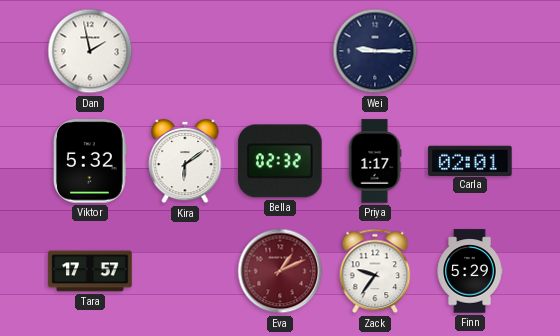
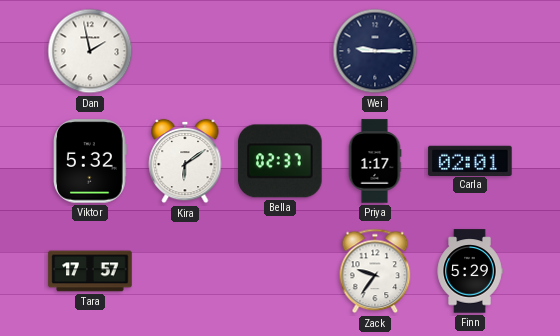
Bella: 02:32 -> 02:37
Eva: 1:11 -> none
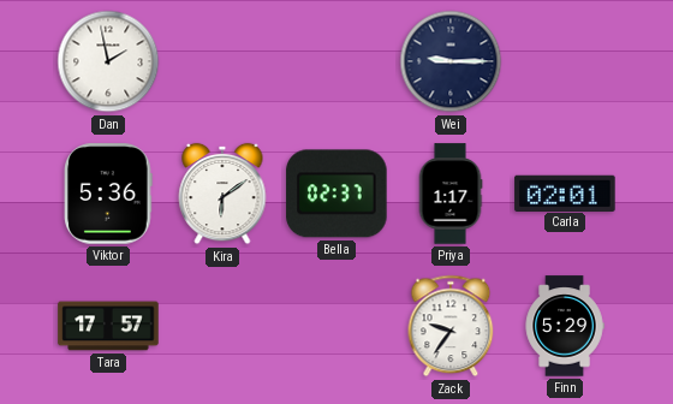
Viktor: 5:32 -> 5:36
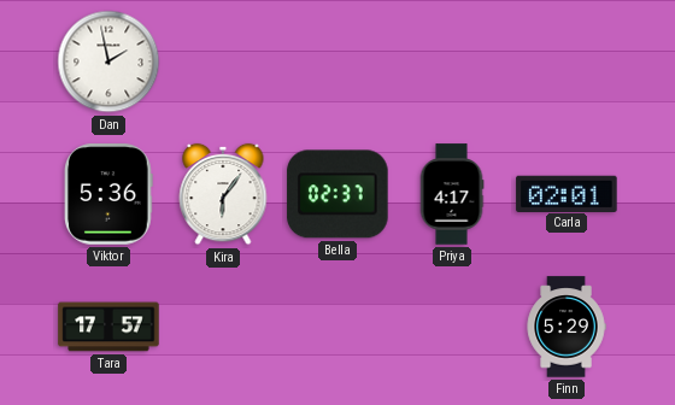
Wei: 9:15 -> none
Kira: 6:09 -> 6:06
Priya: 1:17 -> 4:17
Zack: 9:36 -> none
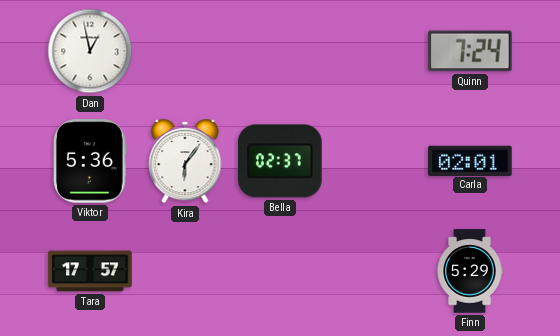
Dan: 1:58 -> 12:58
Quinn: none -> 7:24
Priya: 4:17 -> none
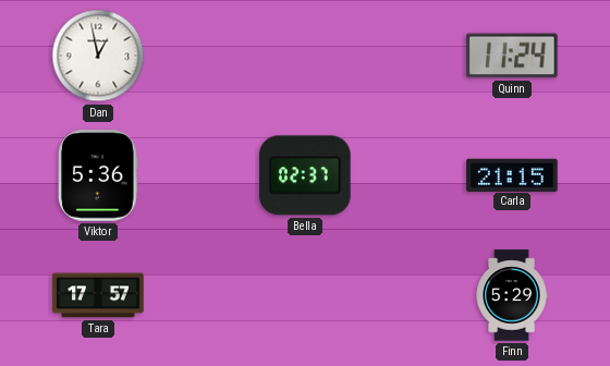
Quinn: 7:24 -> 11:24
Kira: 6:06 -> none
Carla: 02:01 -> 21:15
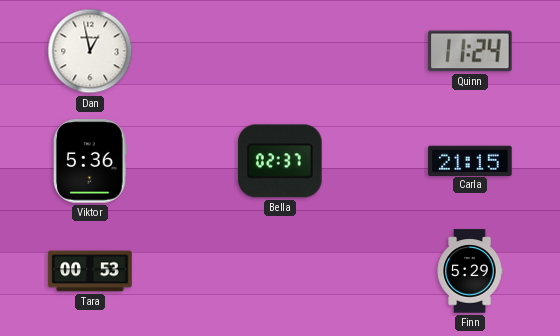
Tara: 17:57 -> 00:53
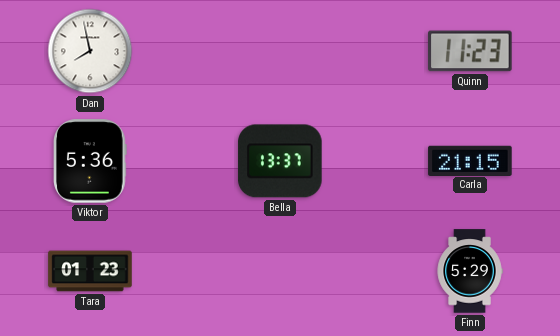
Dan: 12:58 -> 7:58
Quinn: 11:24 -> 11:23
Bella: 02:37 -> 13:37
Tara: 00:53 -> 01:23
